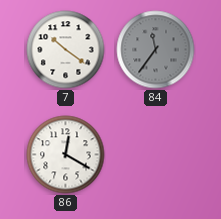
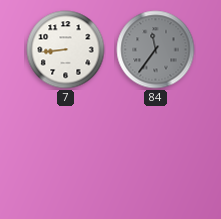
7: 10:21 -> 8:44
86: 12:20 -> none
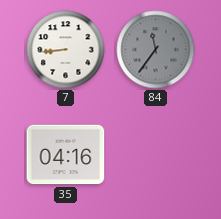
35: none -> 04:16
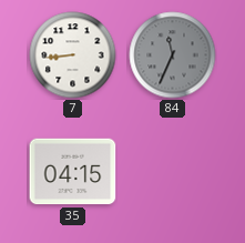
84: 11:36 -> 11:34
35: 04:16 -> 04:15
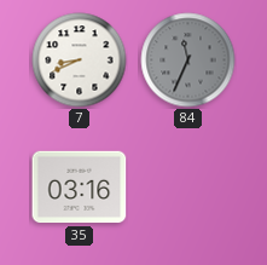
7: 8:44 -> 8:41
35: 04:15 -> 03:16
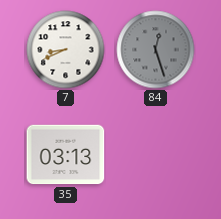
84: 11:34 -> 12:27
35: 03:16 -> 03:13
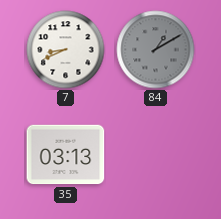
84: 12:27 -> 1:10
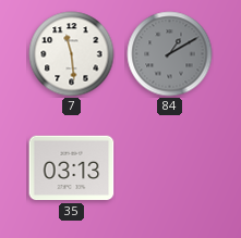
7: 8:41 -> 11:29
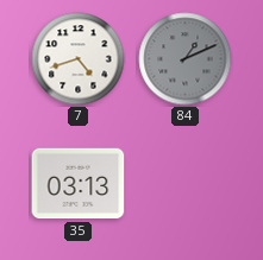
7: 11:29 -> 4:42
84: 1:10 -> 1:11
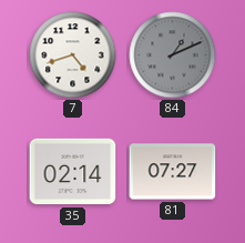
35: 03:13 -> 02:14
81: none -> 07:27
